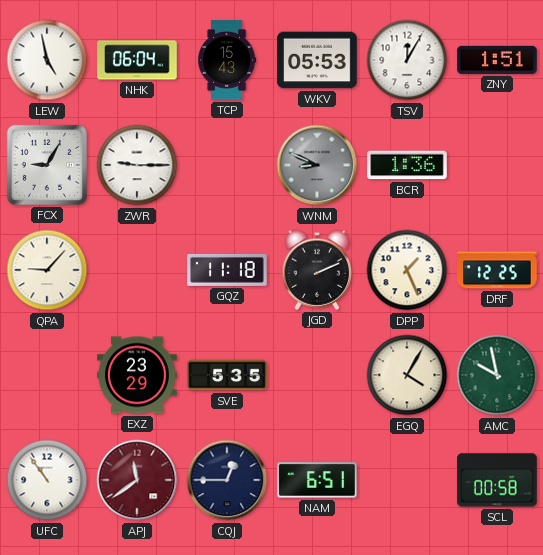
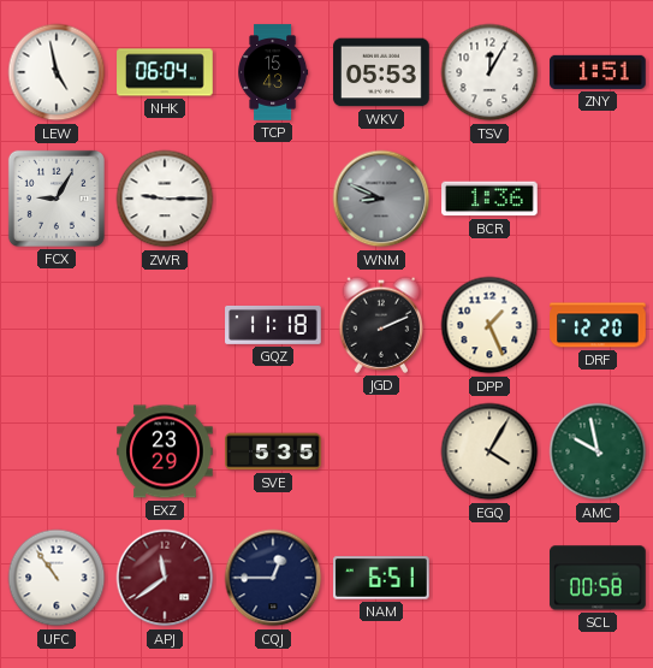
QPA: 9:07 -> none
DRF: 12:25 -> 12:20
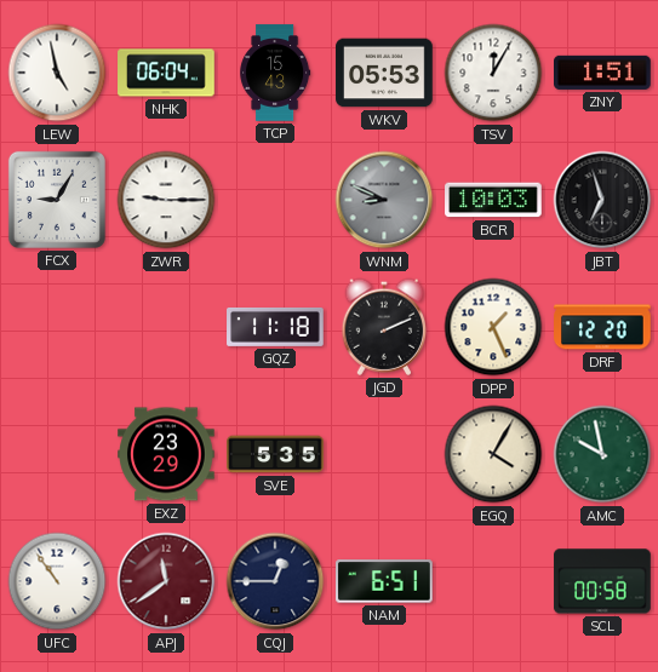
BCR: 1:36 -> 10:03
JBT: none -> 6:57
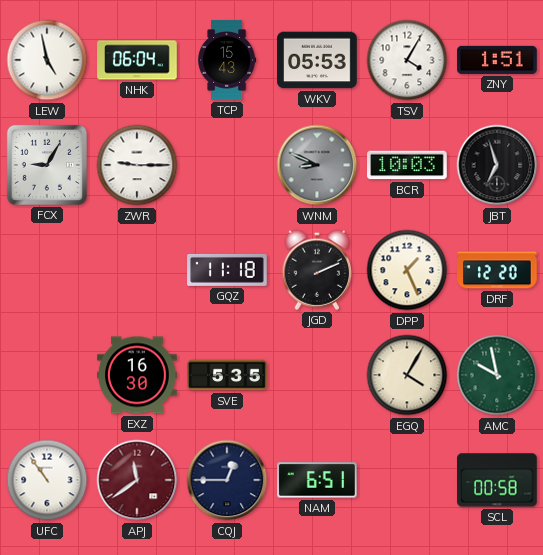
TSV: 12:05 -> 4:05
EXZ: 23:29 -> 16:30
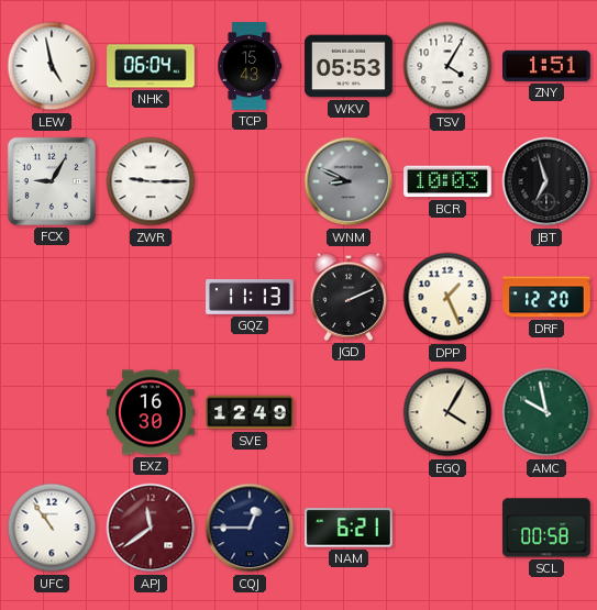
GQZ: 11:18 -> 11:13
SVE: 5:35 -> 12:49
NAM: 6:51 -> 6:21
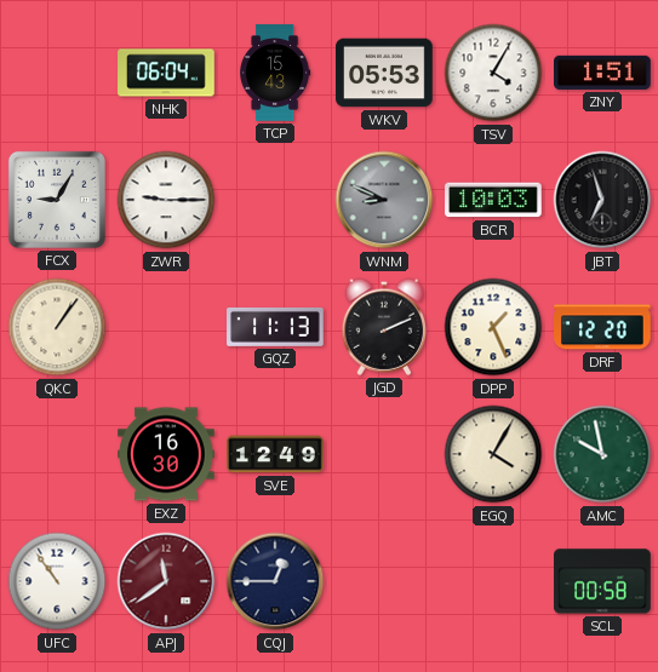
LEW: 4:58 -> none
QKC: none -> 1:06
NAM: 6:21 -> none
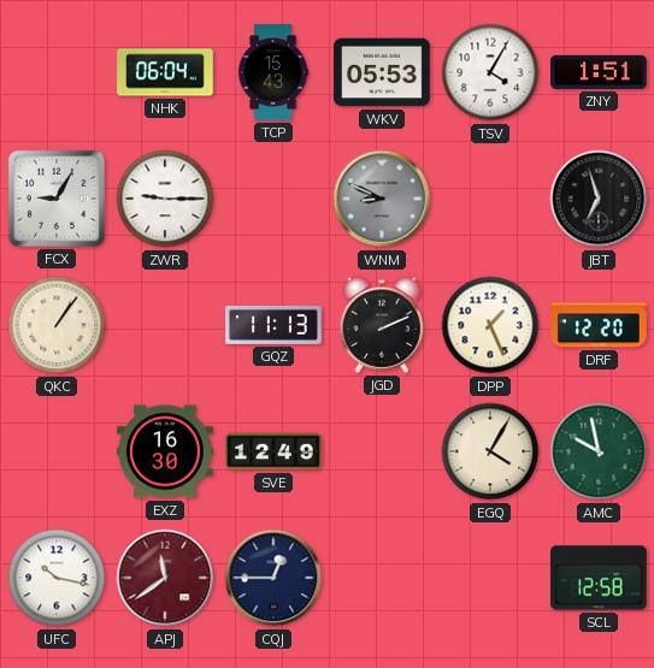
BCR: 10:03 -> none
UFC: 10:54 -> 10:17
SCL: 00:58 -> 12:58
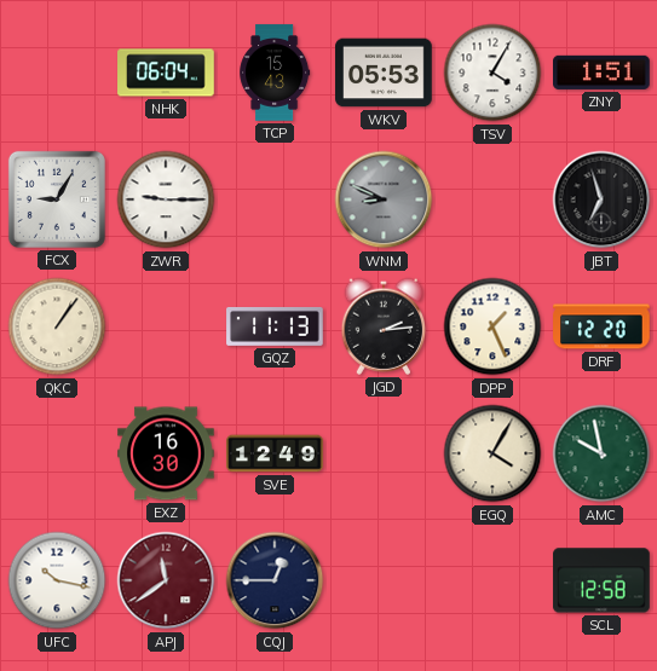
JGD: 2:11 -> 2:14
